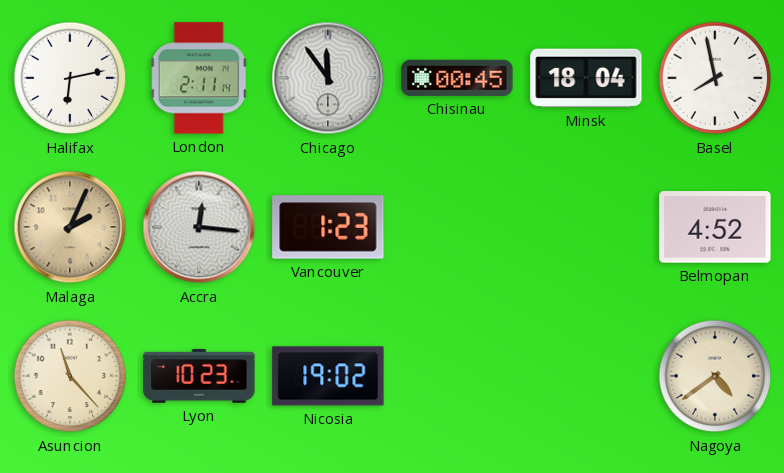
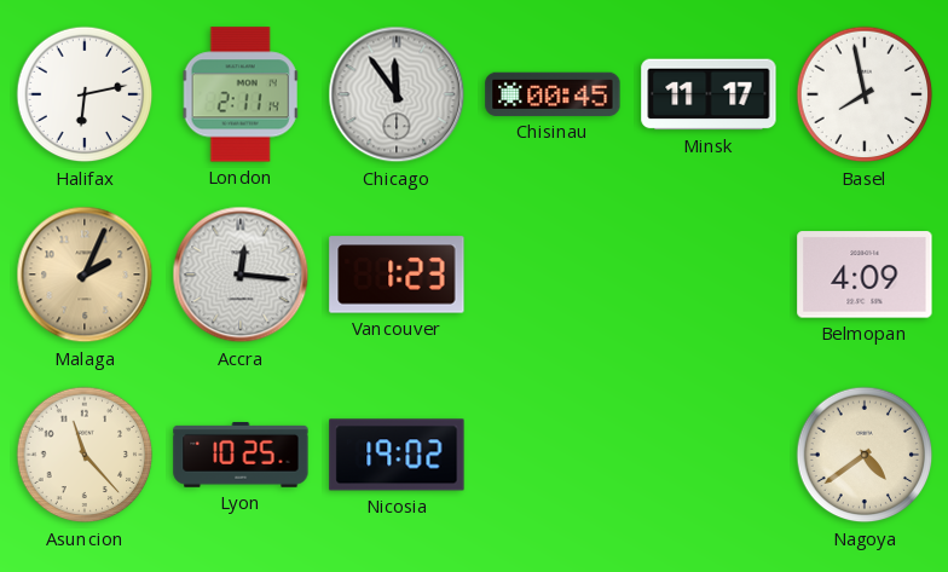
Minsk: 18:04 -> 11:17
Belmopan: 4:52 -> 4:09
Lyon: 10:23 -> 10:25
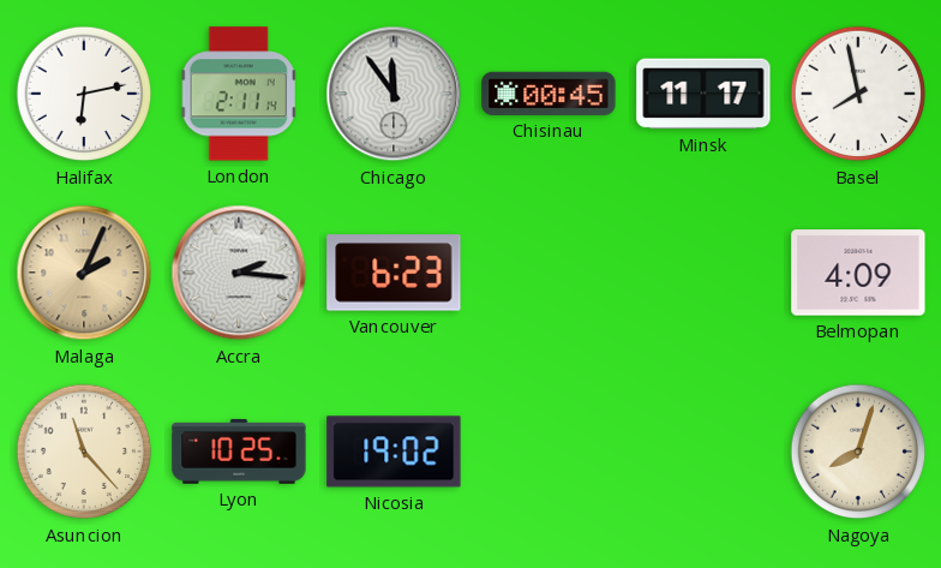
Accra: 12:16 -> 2:16
Vancouver: 1:23 -> 6:23
Nagoya: 4:39 -> 8:03
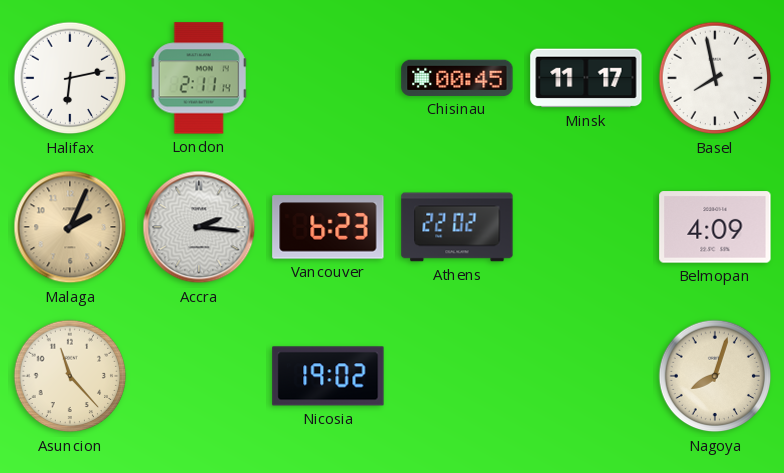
Chicago: 11:54 -> none
Athens: none -> 22:02
Lyon: 10:25 -> none
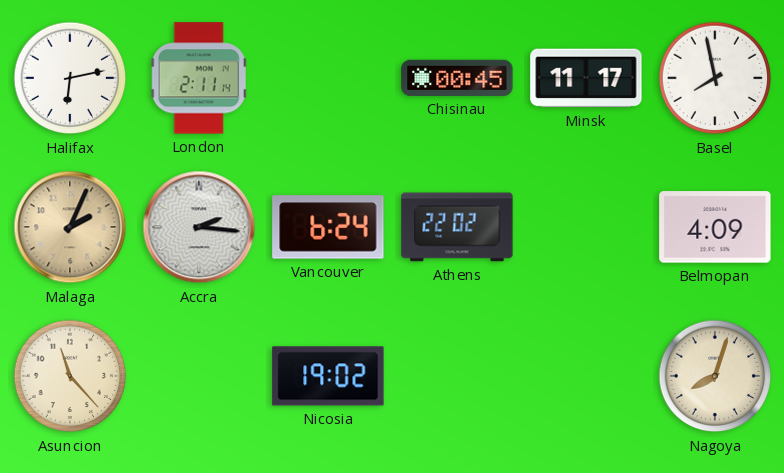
Vancouver: 6:23 -> 6:24
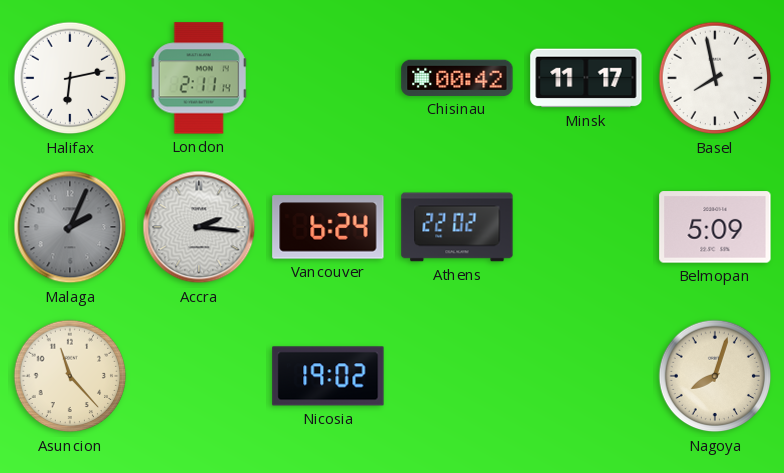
Chisinau: 00:45 -> 00:42
Malaga dial: champagne -> grey
Belmopan: 4:09 -> 5:09
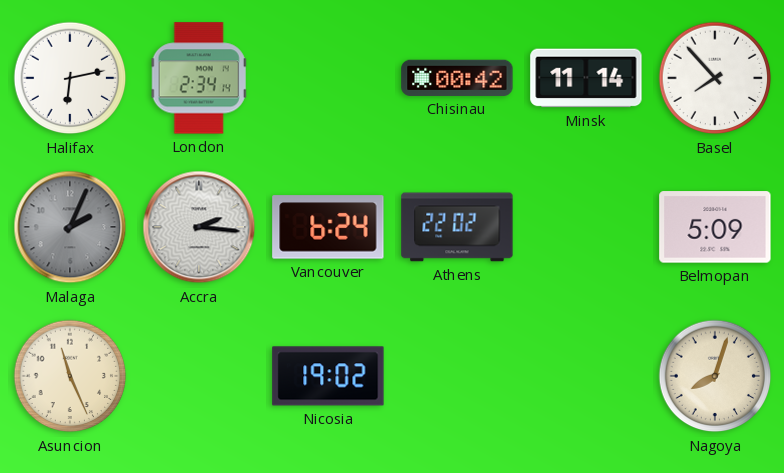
London: 2:11 -> 2:34
Minsk: 11:17 -> 11:14
Basel: 7:58 -> 7:53
Asuncion: 11:23 -> 11:26
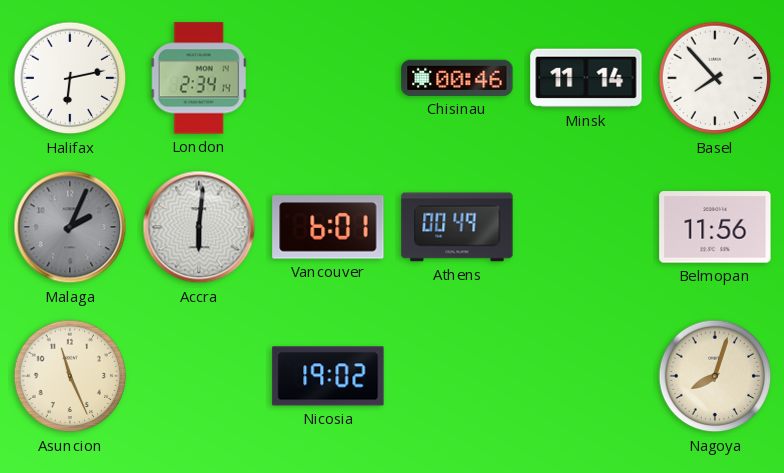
Chisinau: 00:42 -> 00:46
Accra: 2:16 -> 6:01
Vancouver: 6:24 -> 6:01
Athens: 22:02 -> 00:49
Belmopan: 5:09 -> 11:56
